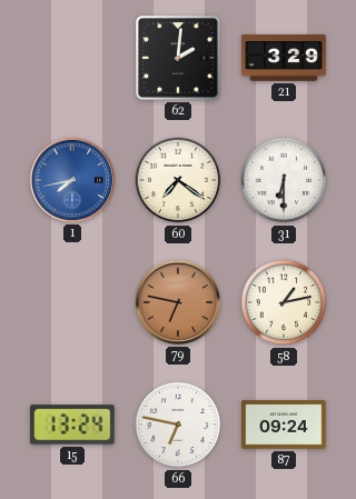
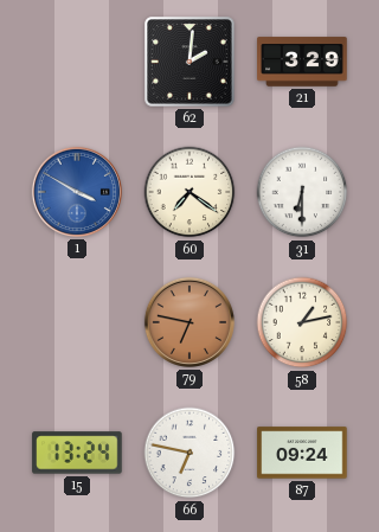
1: 7:43 -> 3:50
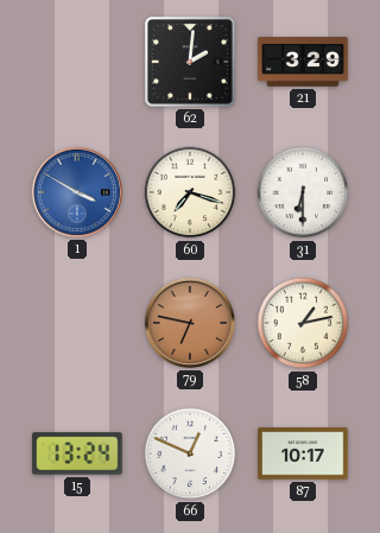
60: 7:21 -> 7:18
66: 6:47 -> 12:49
87: 09:24 -> 10:17
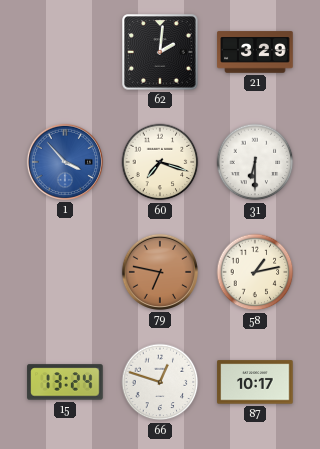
1: 3:50 -> 3:53
66: 12:49 -> 12:48
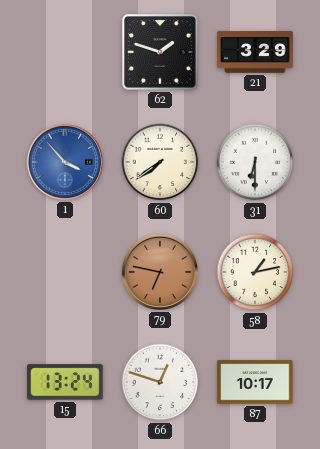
62: 2:01 -> 1:48
60: 7:18 -> 7:39
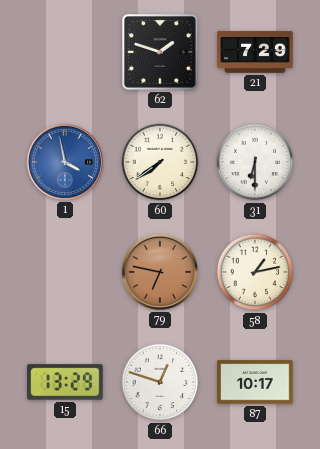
21: 3:29 -> 7:29
1: 3:53 -> 3:58
15: 13:24 -> 13:29
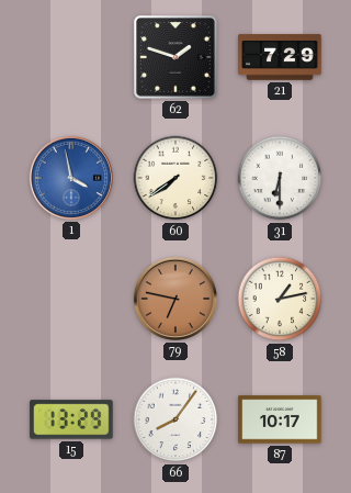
66: 12:48 -> 8:06
